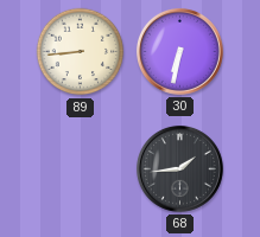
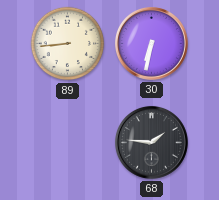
68: 1:44 -> 1:46
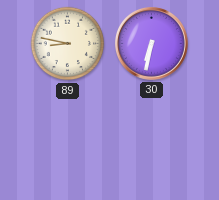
89: 8:44 -> 8:47
68: 1:46 -> none
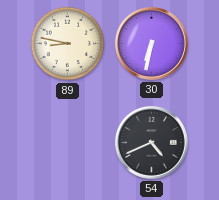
54: none -> 4:41
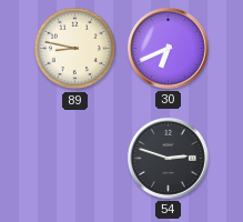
30: 6:32 -> 6:41
54: 4:41 -> 2:48
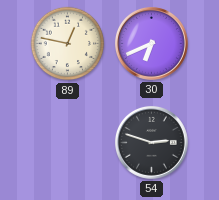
89: 8:47 -> 12:47
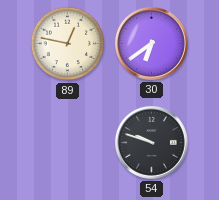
30: 6:41 -> 6:39
54: 2:48 -> 9:48
